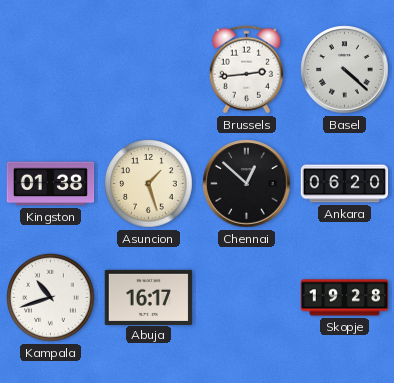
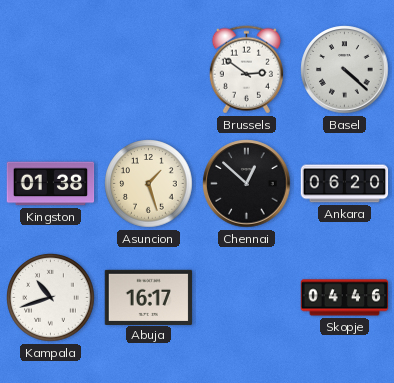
Brussels: 2:44 -> 2:51
Skopje: 19:28 -> 04:46
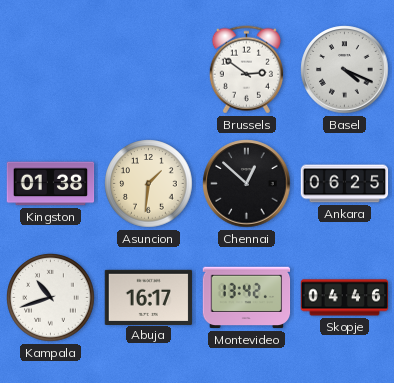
Basel: 4:22 -> 4:19
Asuncion: 1:27 -> 1:31
Ankara: 06:20 -> 06:25
Montevideo: none -> 13:42
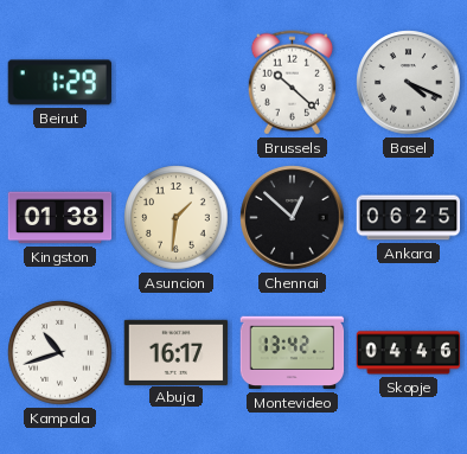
Beirut: none -> 1:29
Brussels: 2:51 -> 10:22
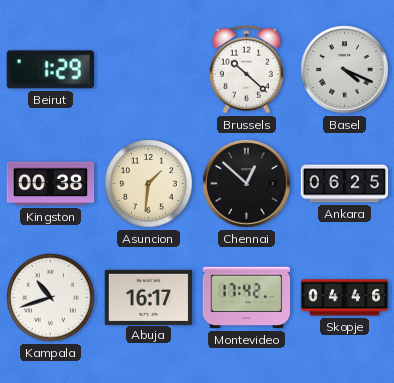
Kingston: 01:38 -> 00:38
Montevideo: 13:42 -> 17:42
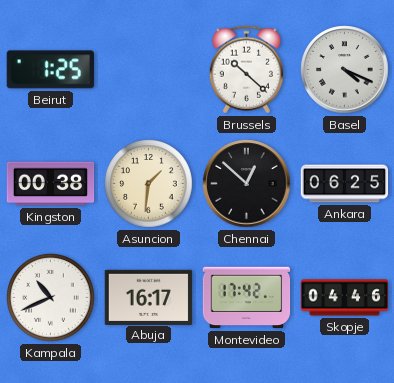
Beirut: 1:29 -> 1:25
Kampala: 10:42 -> 10:41
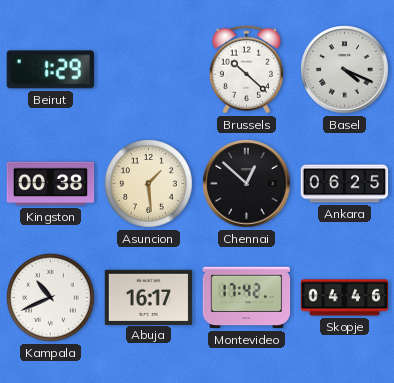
Beirut: 1:25 -> 1:29
Asuncion: 1:31 -> 1:29
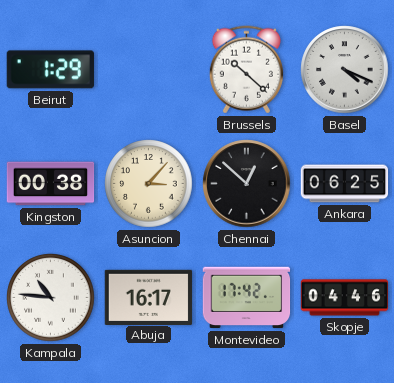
Asuncion: 1:29 -> 3:07
Kampala: 10:41 -> 10:46
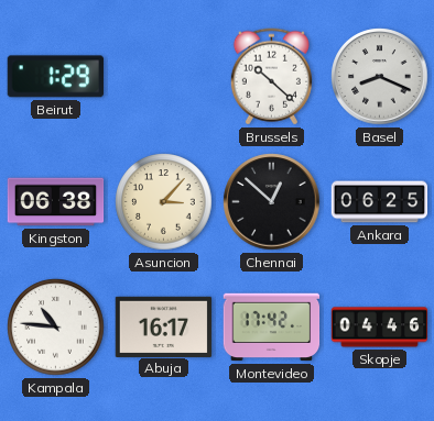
Basel: 4:19 -> 8:19
Kingston: 00:38 -> 06:38
